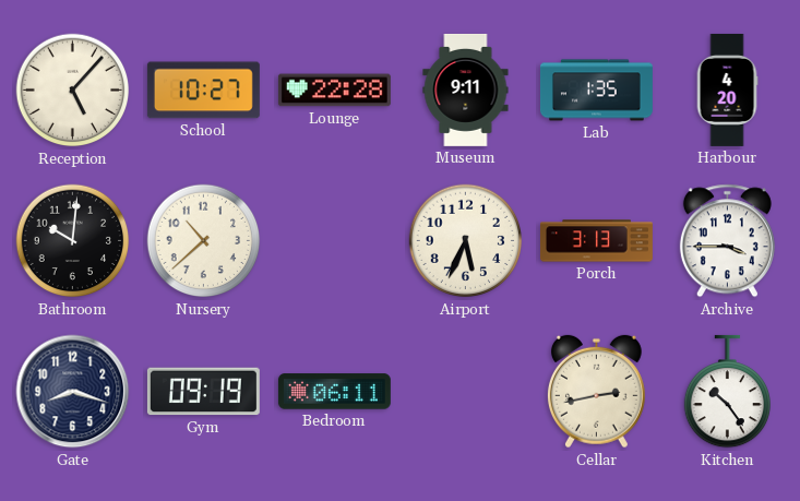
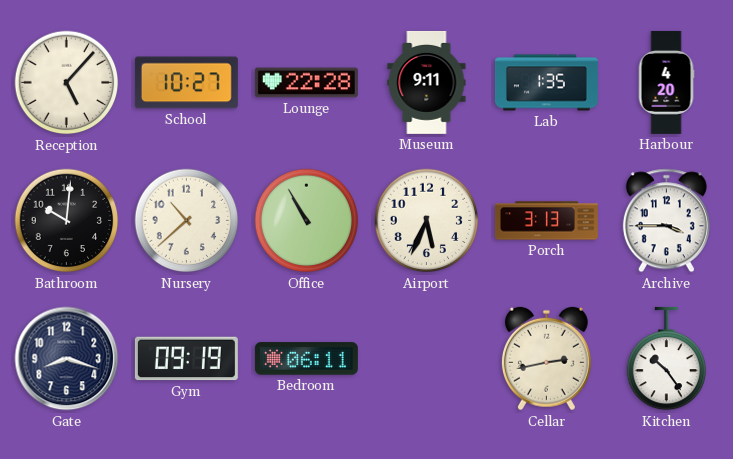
Office: none -> 10:55
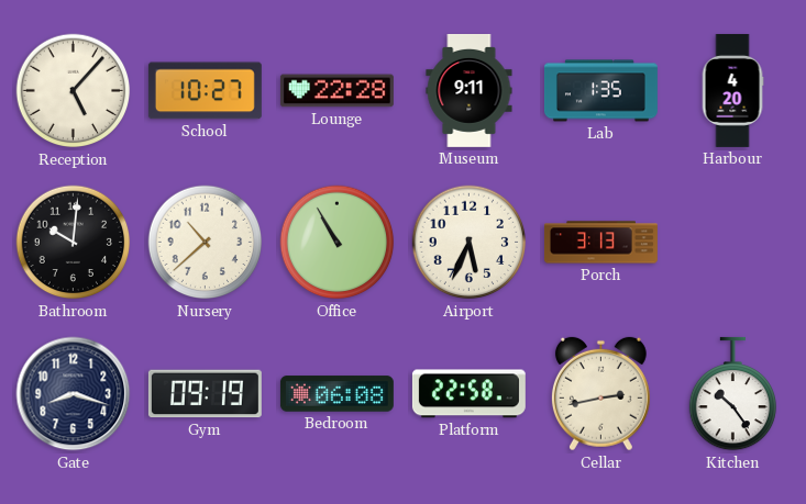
Archive: 3:45 -> none
Bedroom: 06:11 -> 06:08
Platform: none -> 22:58
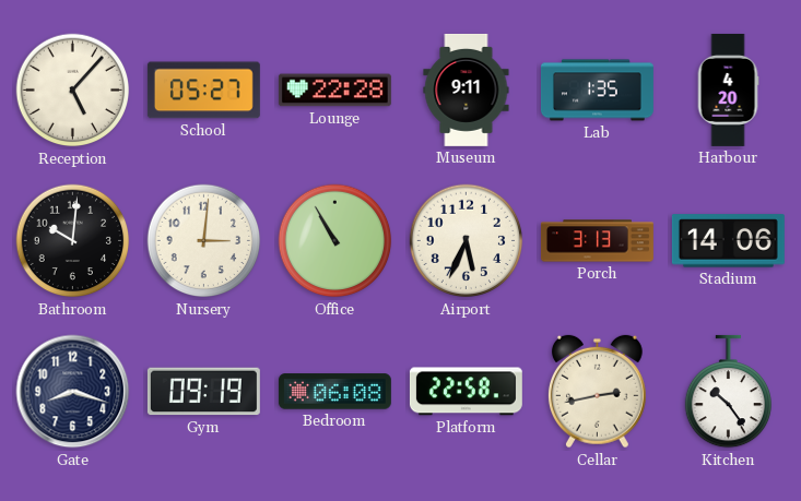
School: 10:27 -> 05:27
Nursery: 10:38 -> 3:01
Stadium: none -> 14:06
